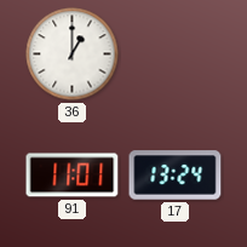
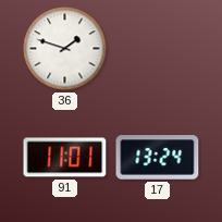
36: 1:00 -> 1:48
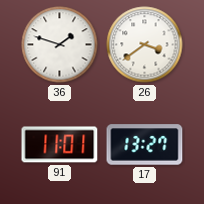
26: none -> 3:39
17: 13:24 -> 13:27
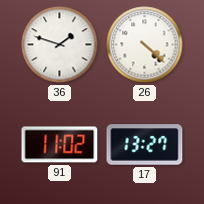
26: 3:39 -> 4:22
91: 11:01 -> 11:02
